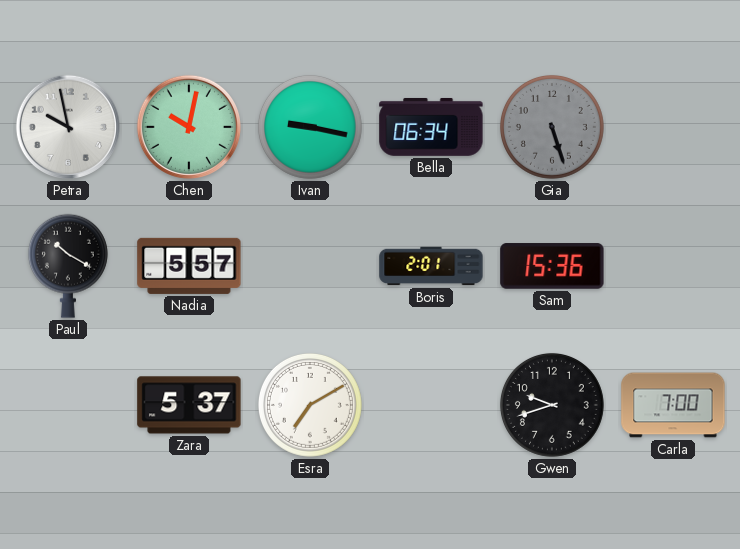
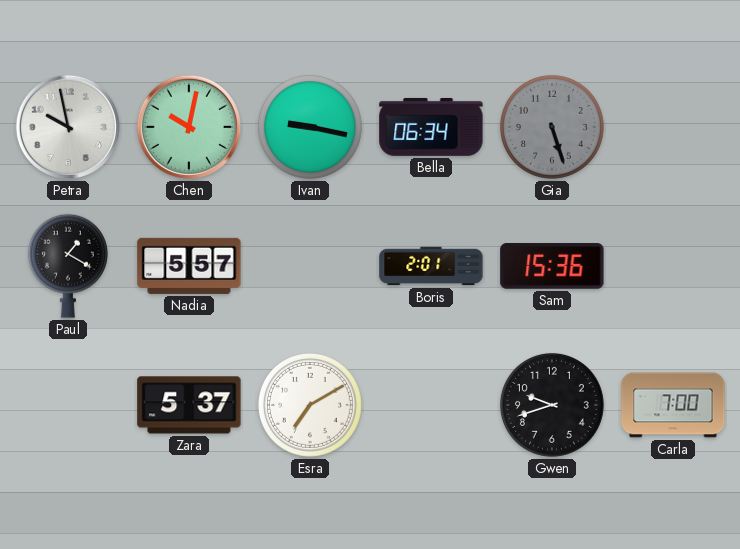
Paul: 10:20 -> 1:20
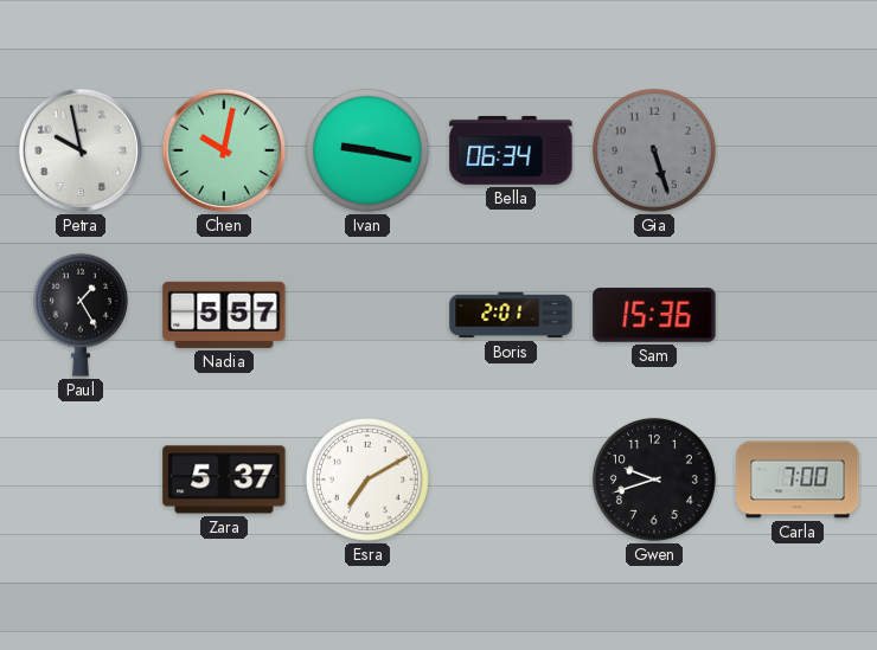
Paul: 1:20 -> 1:25
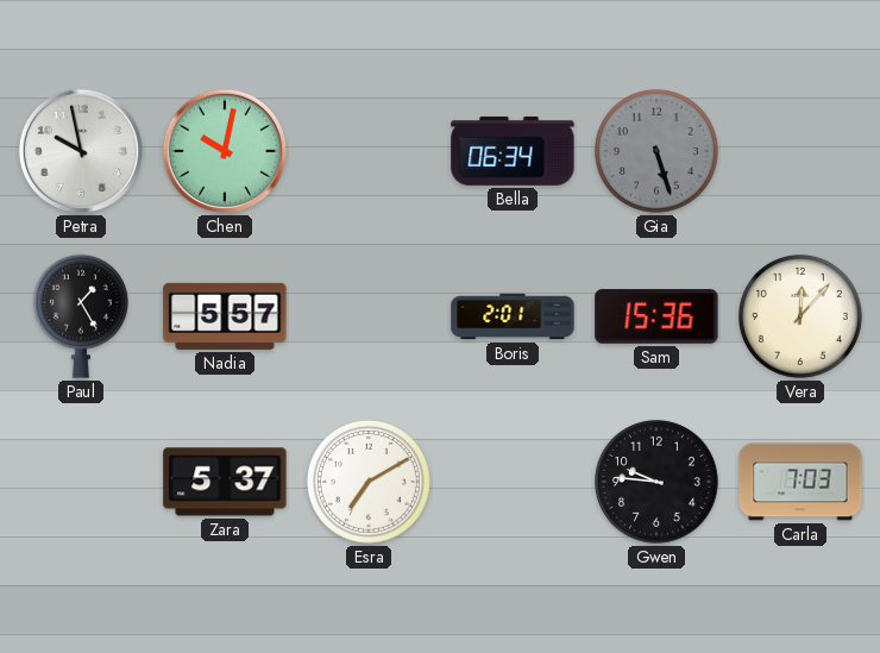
Ivan: 9:17 -> none
Vera: none -> 12:07
Gwen: 9:42 -> 9:46
Carla: 7:00 -> 7:03
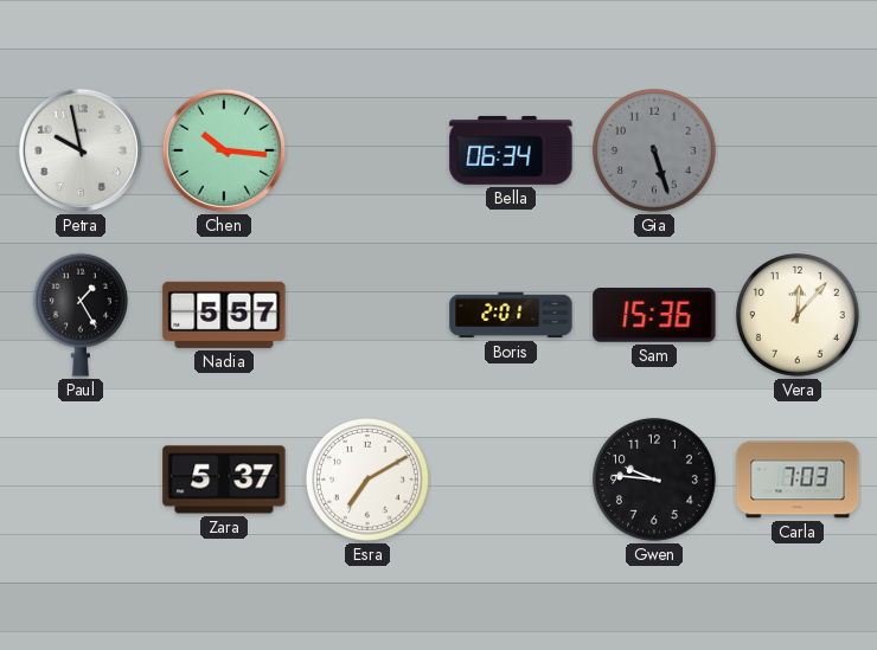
Chen: 10:02 -> 10:16
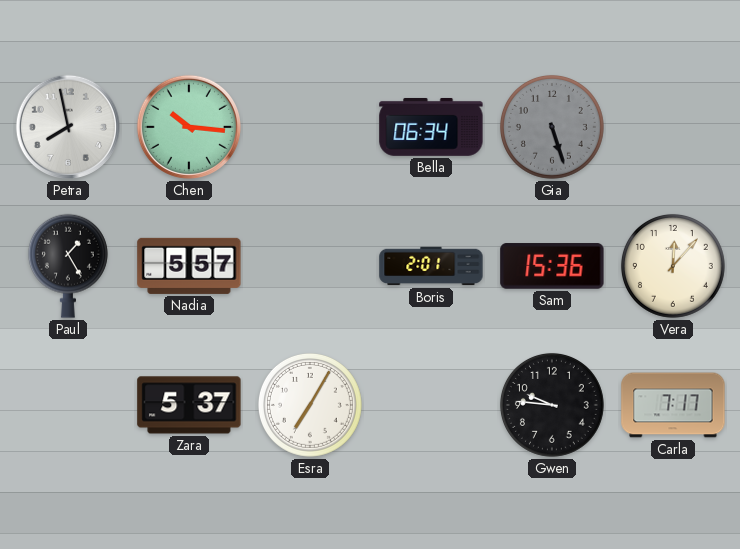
Petra: 9:58 -> 7:58
Esra: 7:10 -> 7:05
Carla: 7:03 -> 7:17
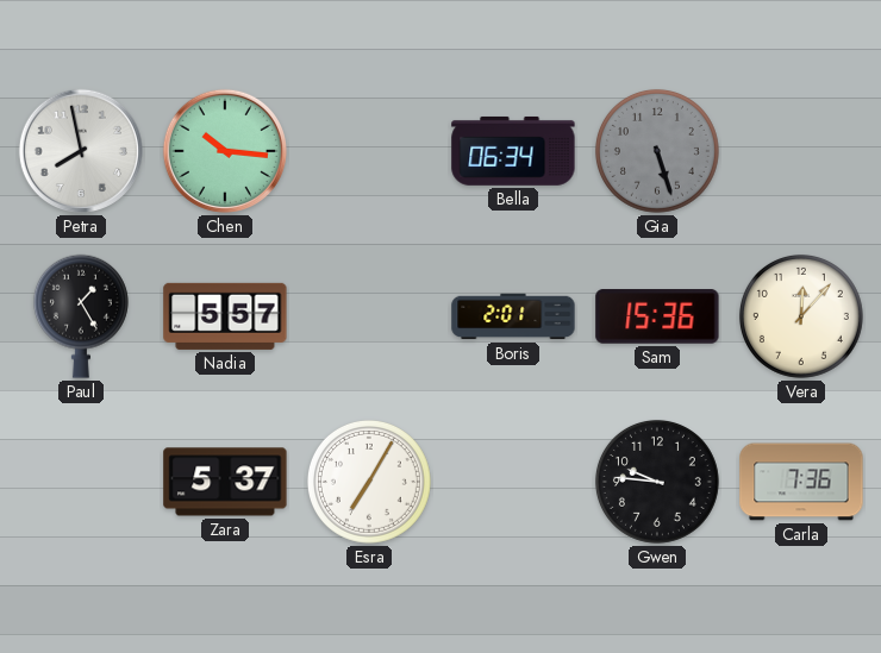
Carla: 7:17 -> 7:36
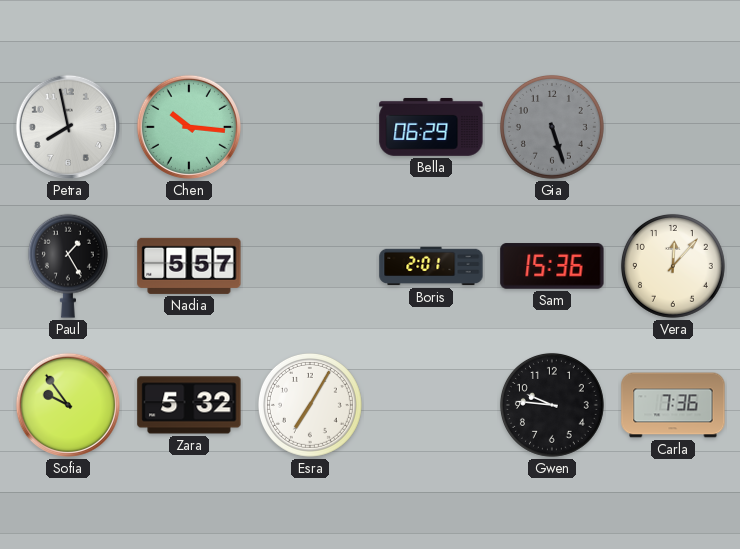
Bella: 06:34 -> 06:29
Sofia: none -> 9:54
Zara: 5:37 -> 5:32
